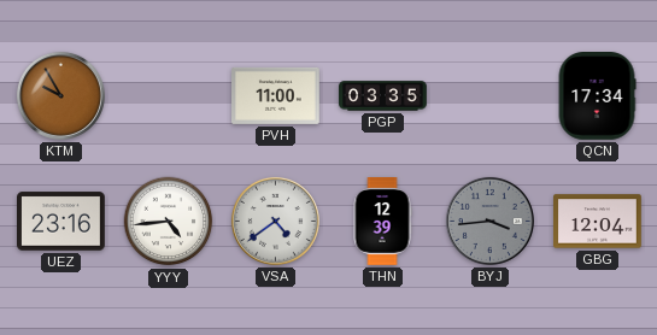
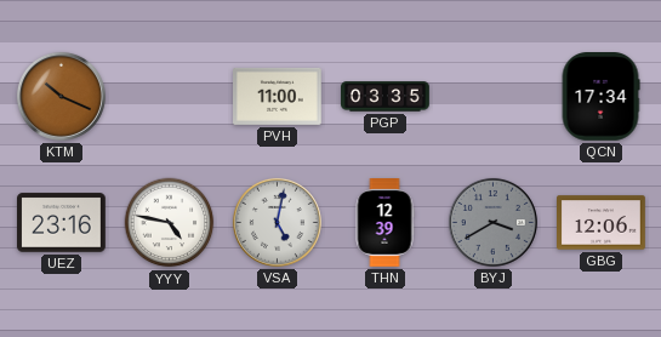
KTM: 9:55 -> 10:19
YYY: 4:44 -> 4:47
VSA: 4:39 -> 5:02
BYJ: 3:44 -> 3:40
GBG: 12:04 -> 12:06
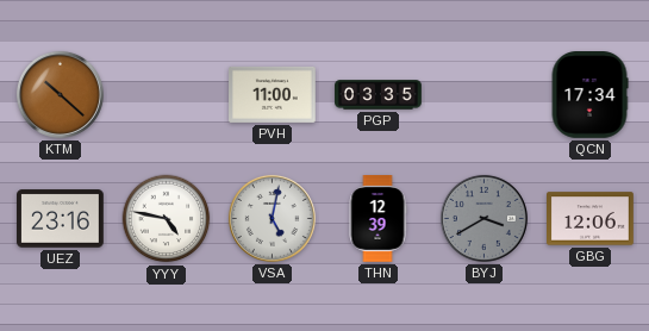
KTM: 10:19 -> 10:22
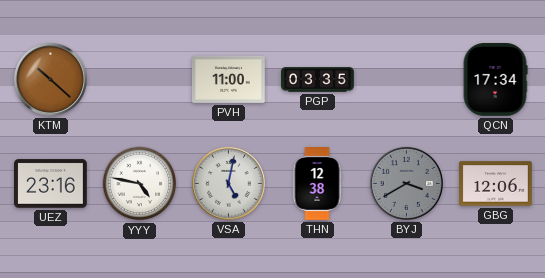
THN: 12:39 -> 12:38
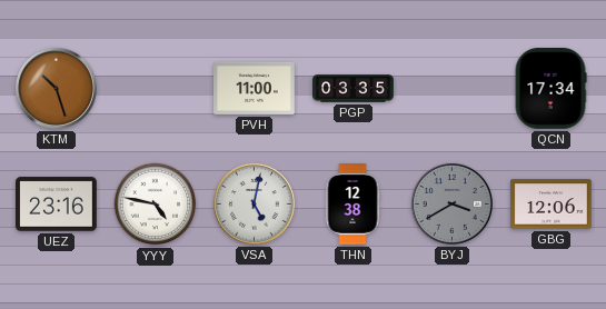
KTM: 10:22 -> 10:27
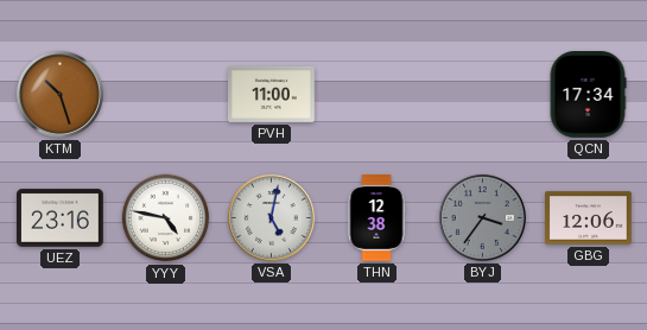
PGP: 03:35 -> none
BYJ: 3:40 -> 3:36
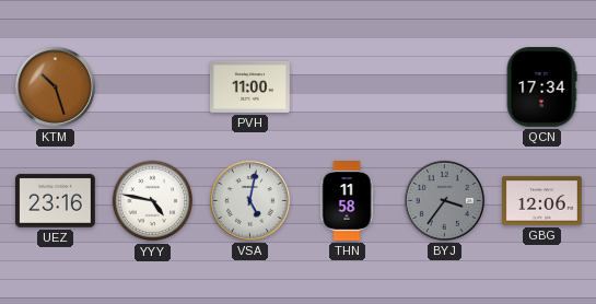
THN: 12:38 -> 11:58
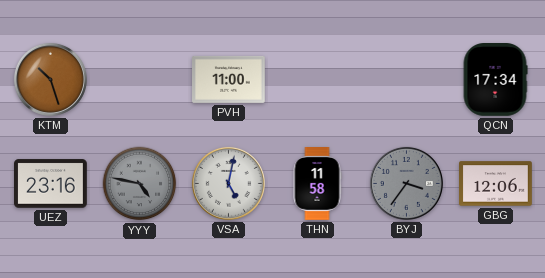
YYY dial: white -> grey
